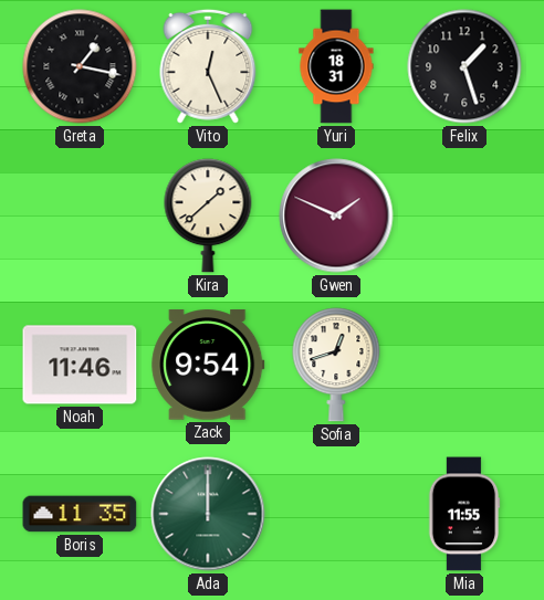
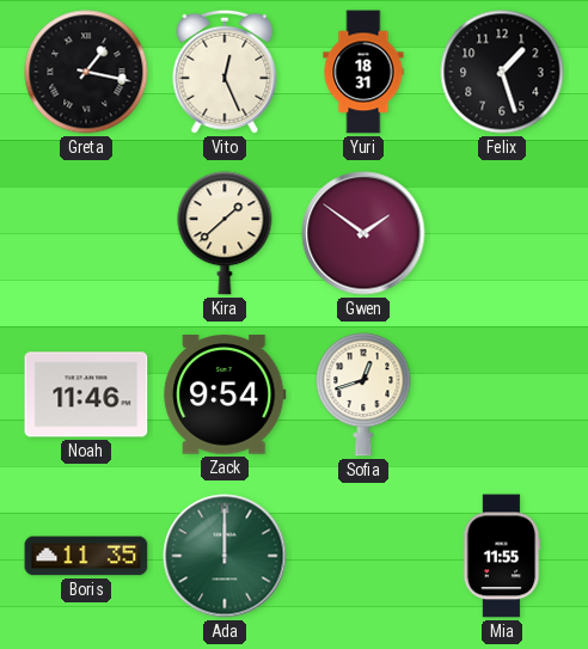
Gwen: 1:49 -> 1:51
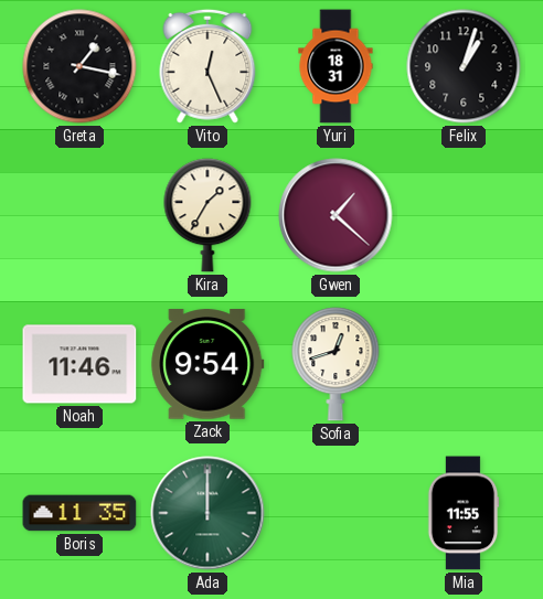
Felix: 1:27 -> 1:03
Kira: 1:38 -> 1:35
Gwen: 1:51 -> 1:22
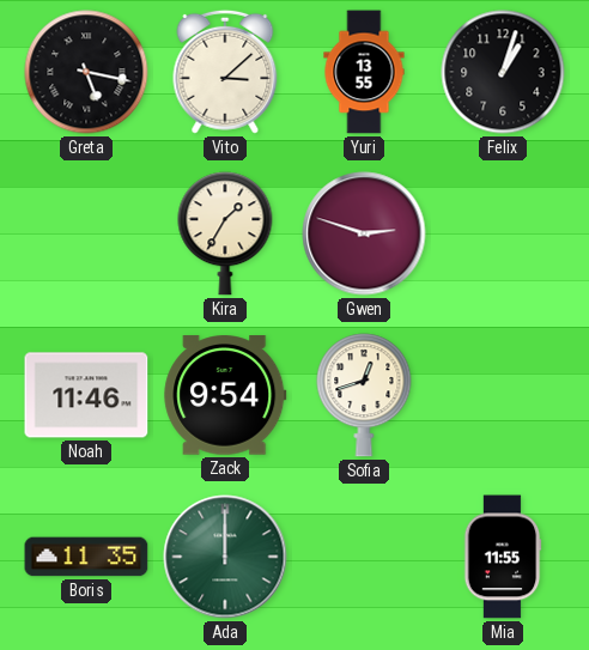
Greta: 1:17 -> 5:17
Vito: 12:26 -> 3:08
Yuri: 18:31 -> 13:55
Gwen: 1:22 -> 2:48
